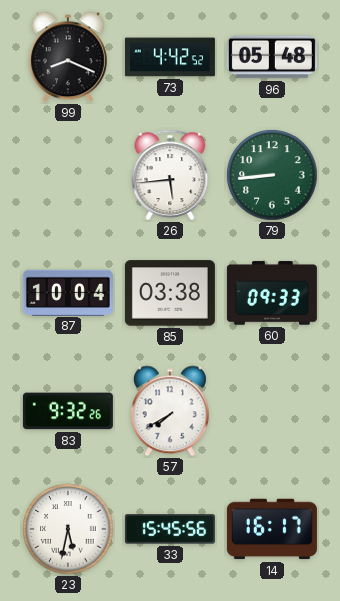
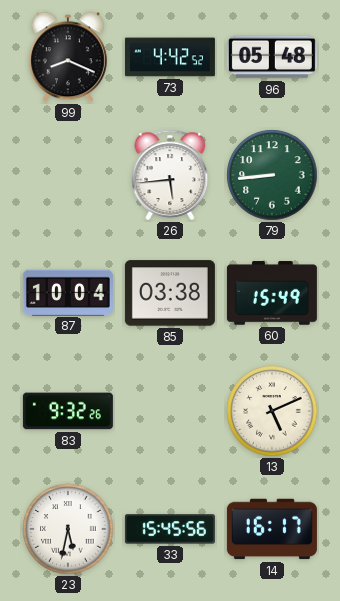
60: 09:33 -> 15:49
57: 7:40 -> none
13: none -> 5:11
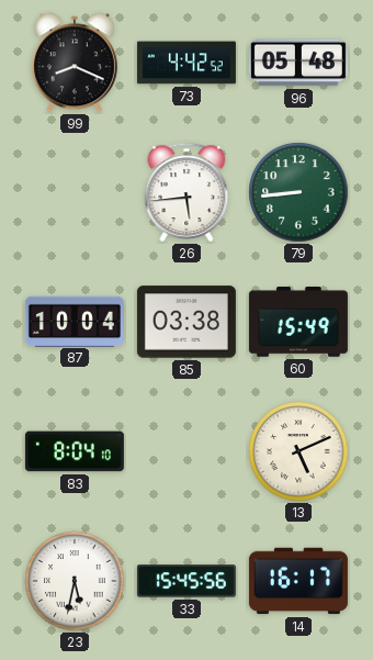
83: 9:32 -> 8:04
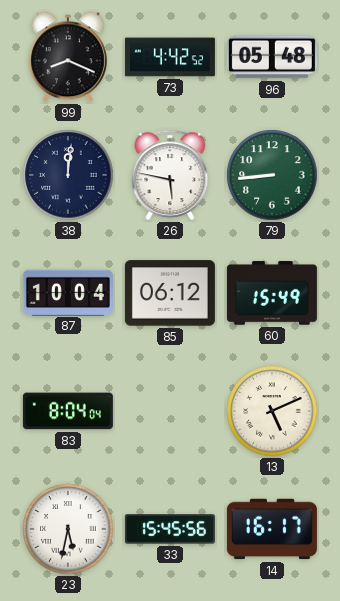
38: none -> 12:01
26: 5:44 -> 5:47
85: 03:38 -> 06:12
83: 8:04:10 -> 8:04:04
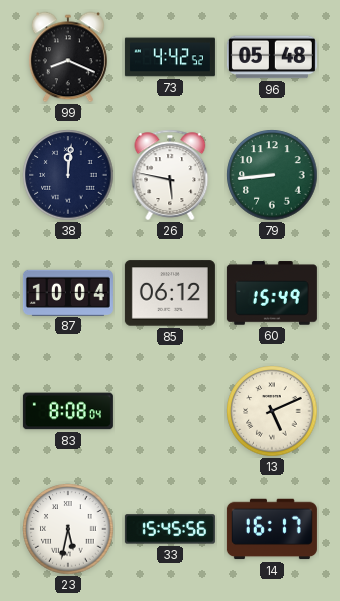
83: 8:04 -> 8:08
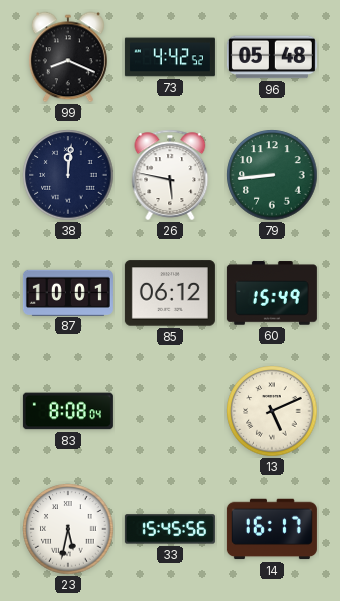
87: 10:04 -> 10:01
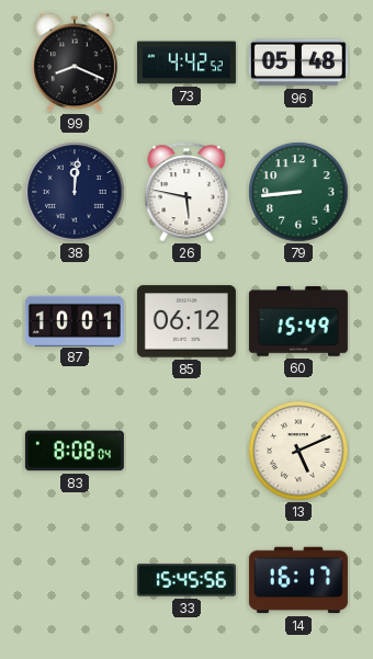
23: 5:32 -> none
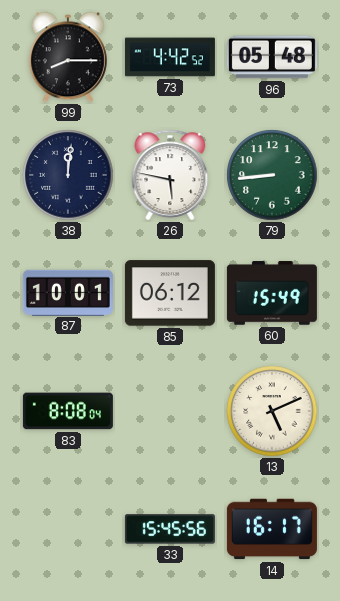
99: 8:19 -> 8:15
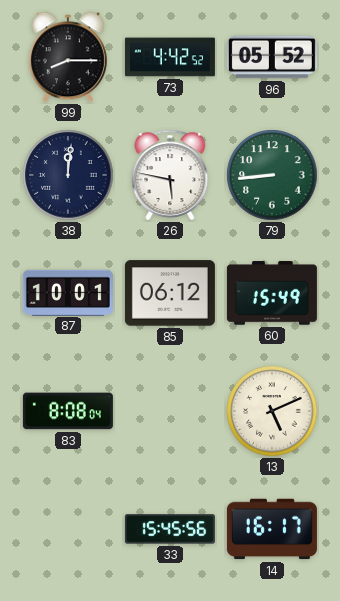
96: 05:48 -> 05:52
